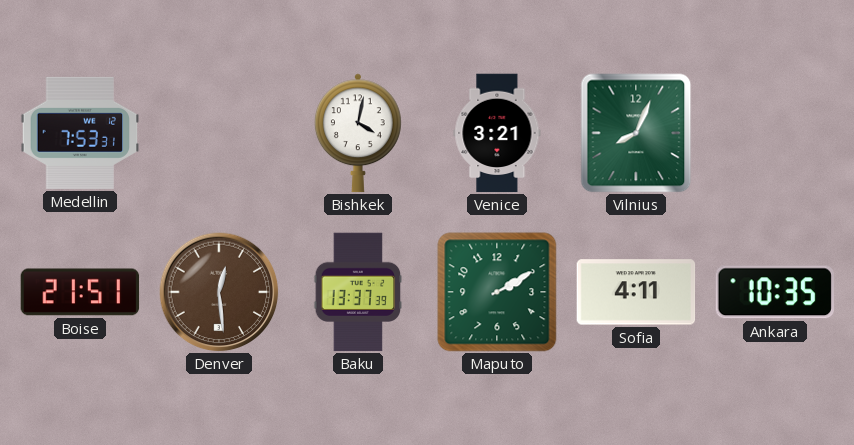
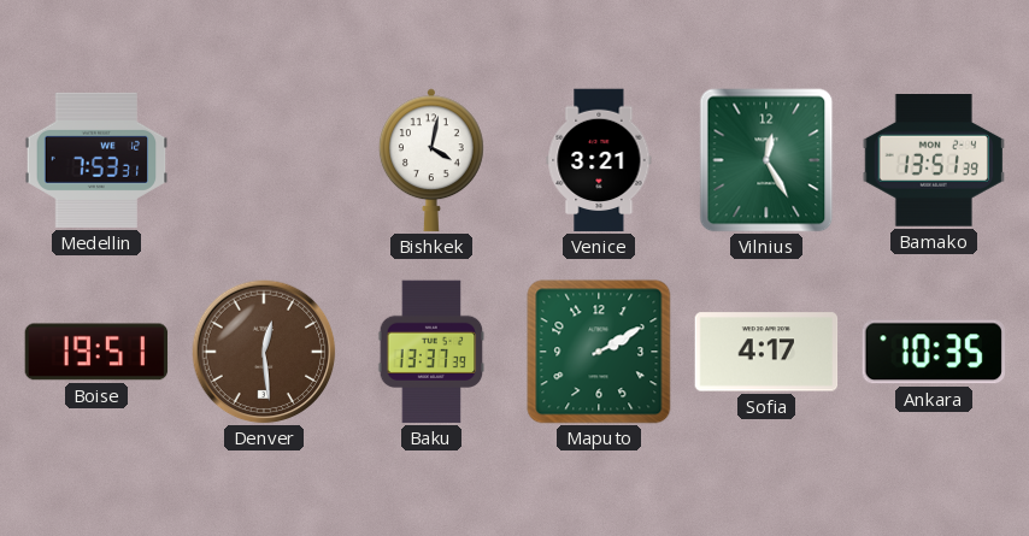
Vilnius: 8:04 -> 12:25
Bamako: none -> 13:51
Boise: 21:51 -> 19:51
Sofia: 4:11 -> 4:17
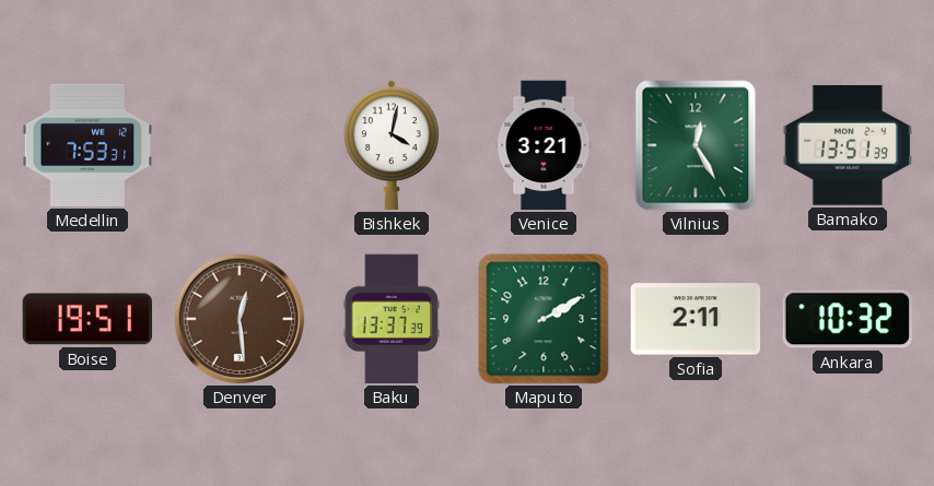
Sofia: 4:17 -> 2:11
Ankara: 10:35 -> 10:32
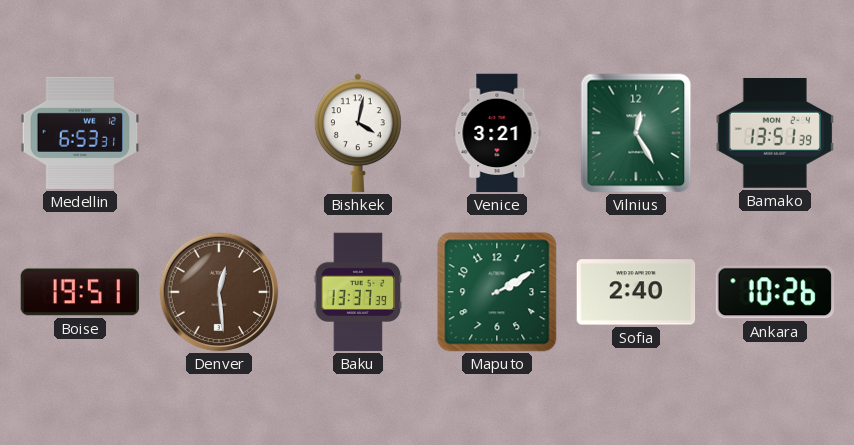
Medellin: 7:53 -> 6:53
Sofia: 2:11 -> 2:40
Ankara: 10:32 -> 10:26
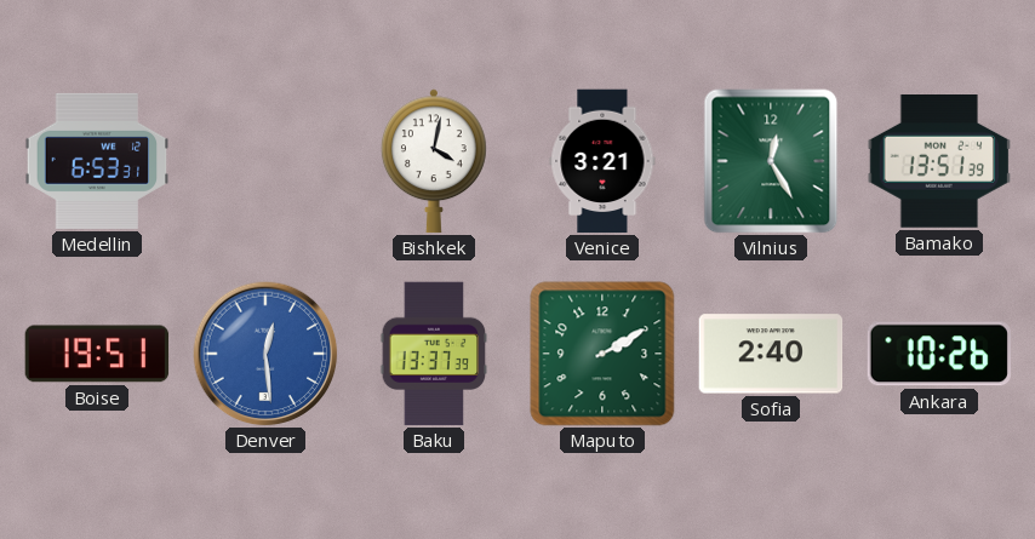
Denver dial: brown -> blue
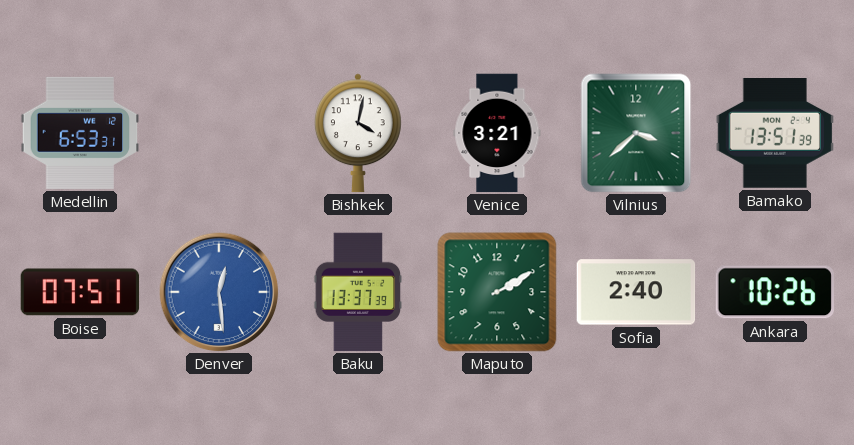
Vilnius: 12:25 -> 3:38
Boise: 19:51 -> 07:51
